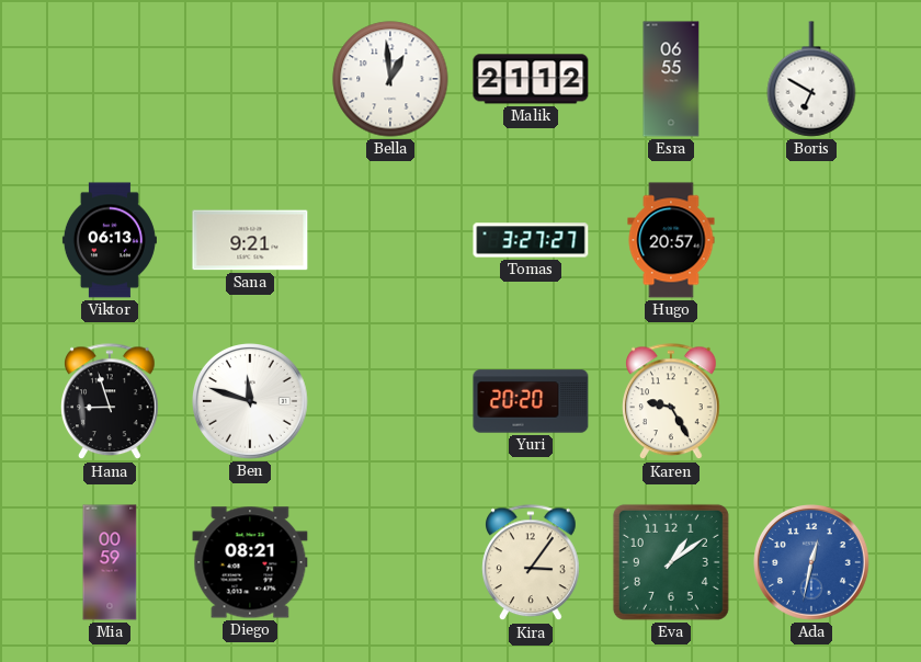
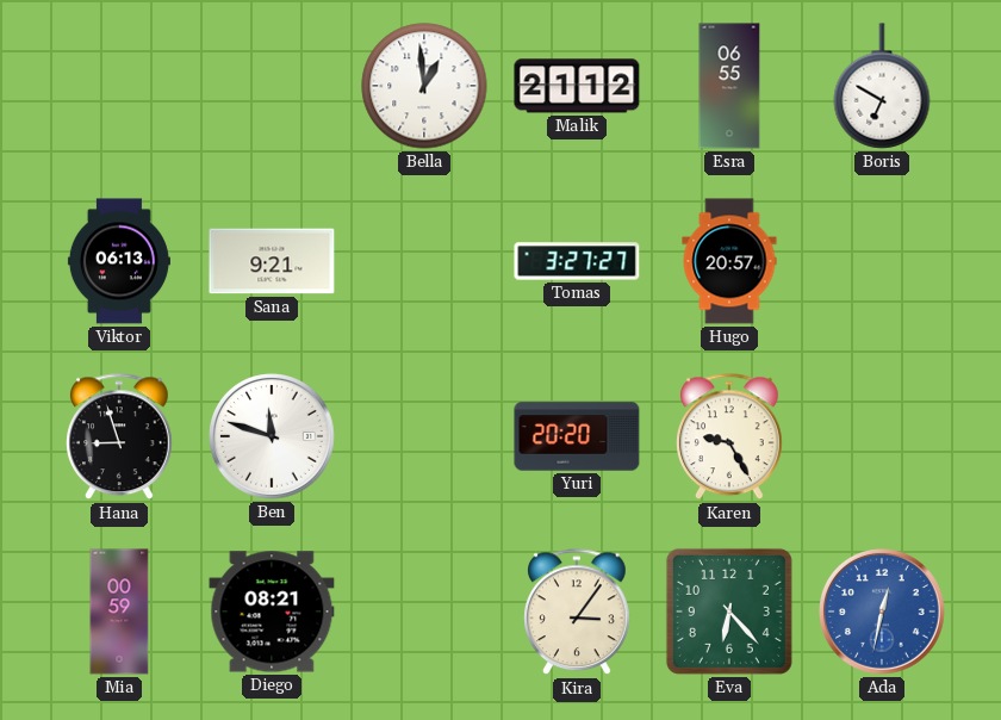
Eva: 1:09 -> 6:23
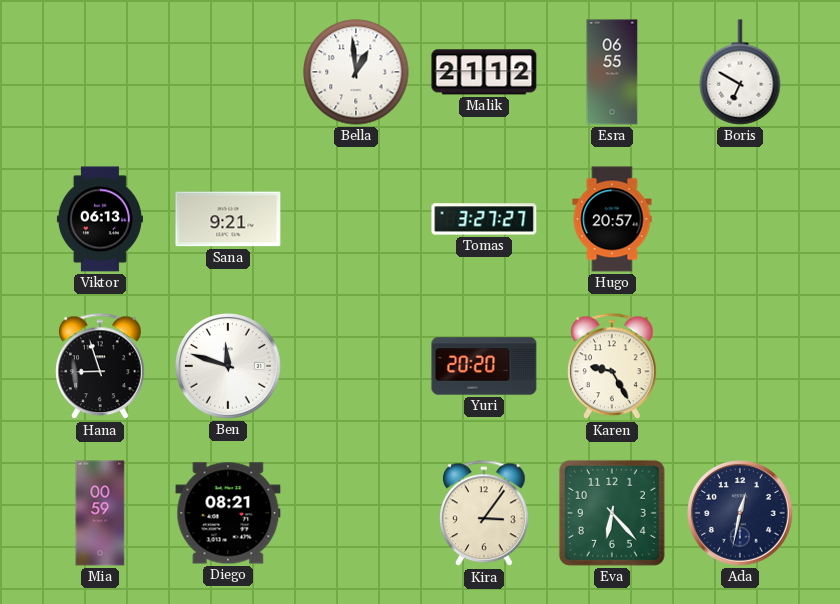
Ada dial: blue -> navy
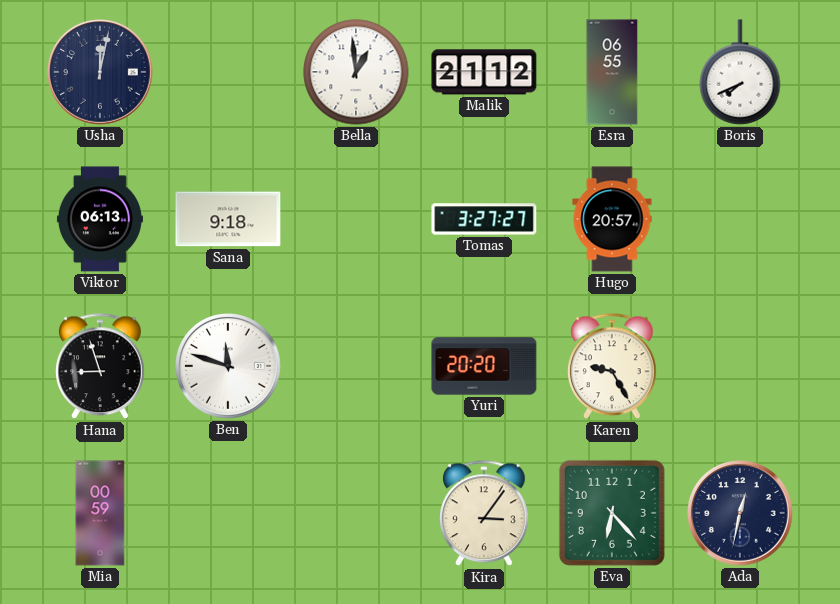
Usha: none -> 12:02
Boris: 6:50 -> 7:41
Sana: 9:21 -> 9:18
Diego: 08:21 -> none
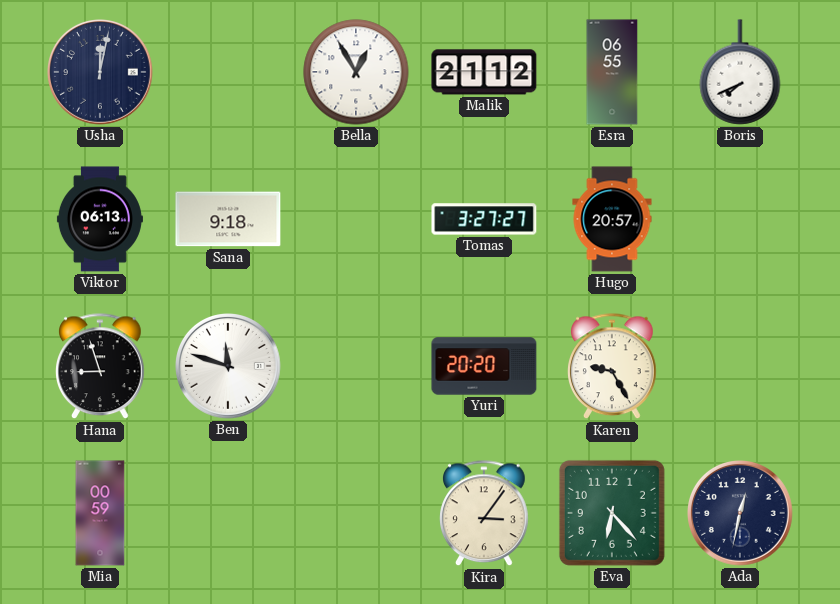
Bella: 12:59 -> 12:55
